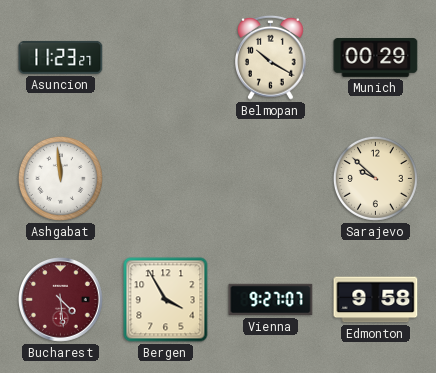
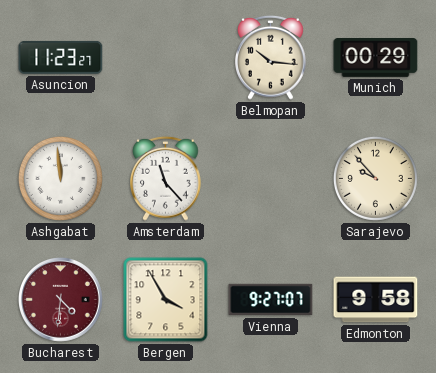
Belmopan: 10:20 -> 10:16
Amsterdam: none -> 11:23
Sarajevo: 9:52 -> 9:53
Bucharest: 4:29 -> 4:31
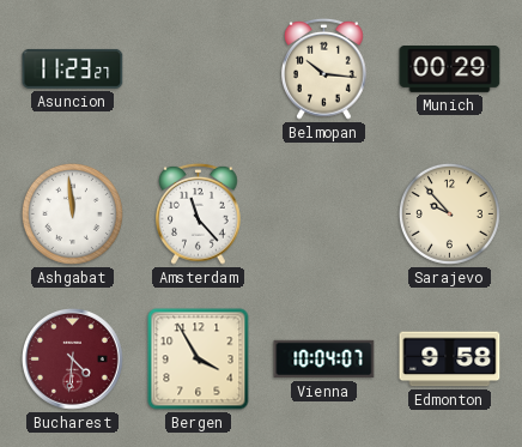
Vienna: 9:27 -> 10:04
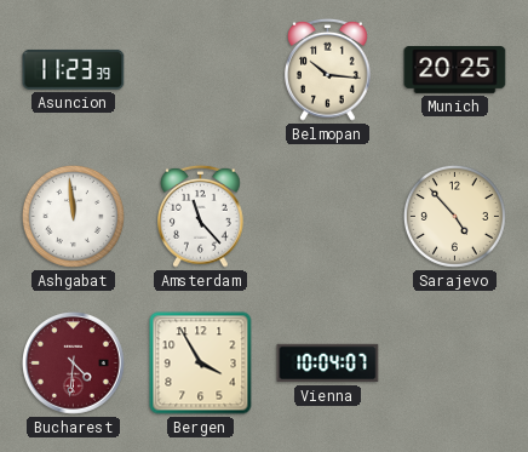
Asuncion: 11:23:27 -> 11:23:39
Munich: 00:29 -> 20:25
Sarajevo: 9:53 -> 4:53
Edmonton: 9:58 -> none
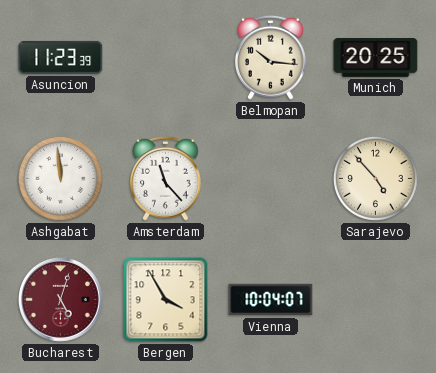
Bucharest: 4:31 -> 5:03
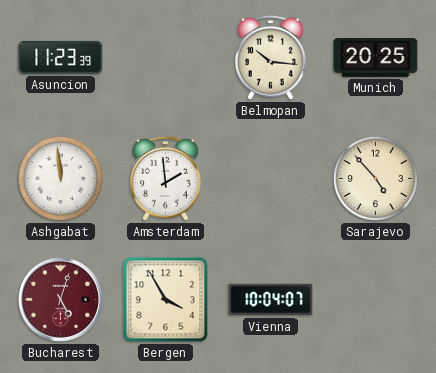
Amsterdam: 11:23 -> 1:59
